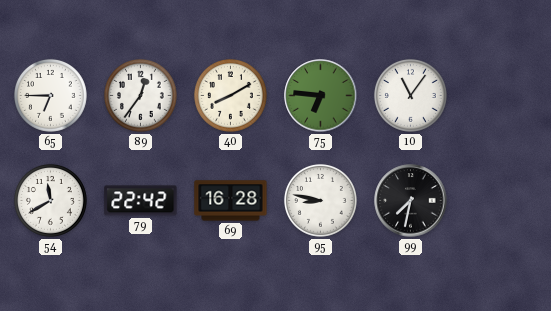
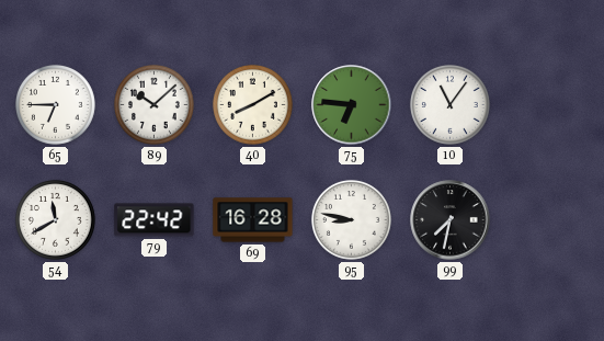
89: 12:36 -> 10:08
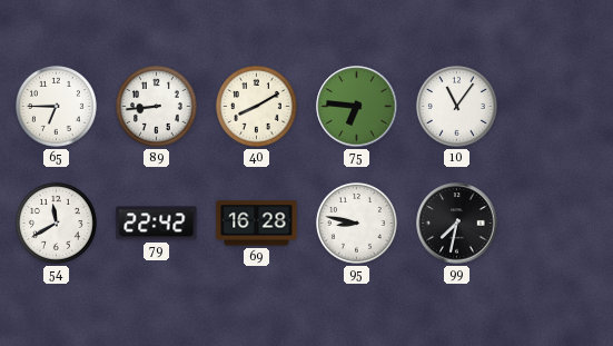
89: 10:08 -> 8:44
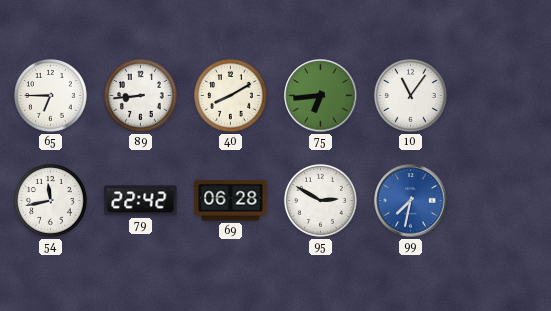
75: 6:46 -> 6:44
54: 11:40 -> 11:43
69: 16:28 -> 06:28
95: 8:47 -> 2:50
99 dial: black -> blue
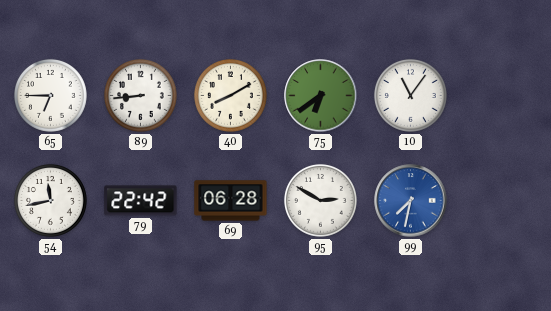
75: 6:44 -> 6:39
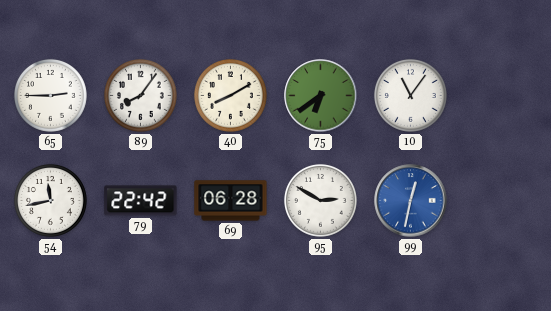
65: 6:45 -> 2:45
89: 8:44 -> 8:06
99: 7:32 -> 12:32
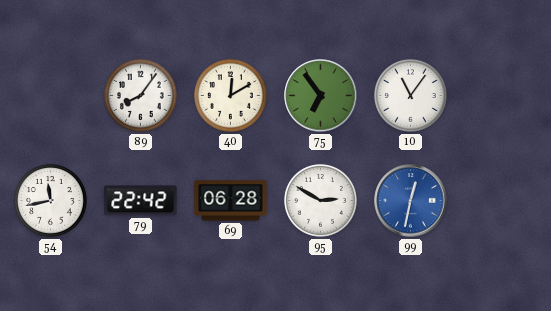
65: 2:45 -> none
40: 8:10 -> 12:10
75: 6:39 -> 6:54
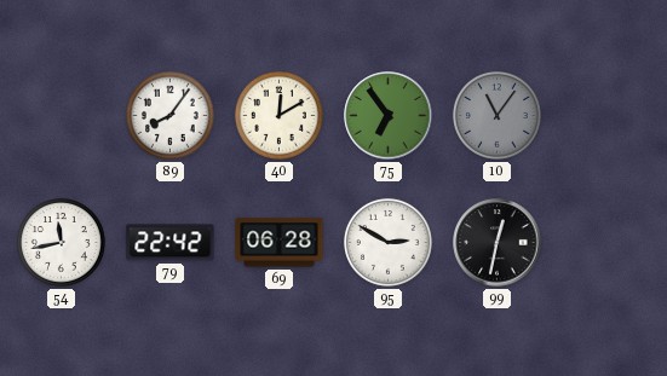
10 dial: white -> grey
99 dial: blue -> black
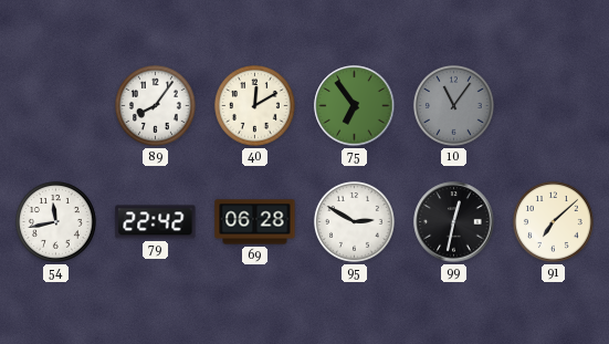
91: none -> 7:08
